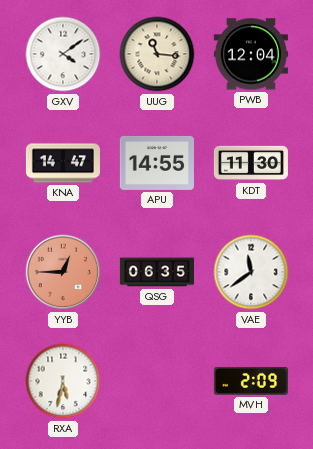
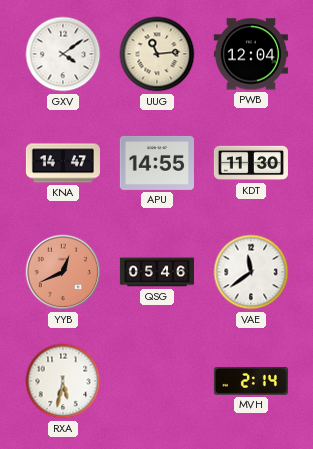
UUG: 11:16 -> 11:14
YYB: 12:45 -> 12:41
QSG: 06:35 -> 05:46
MVH: 2:09 -> 2:14
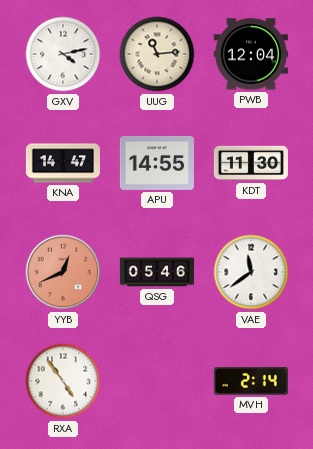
GXV: 4:09 -> 4:13
RXA: 5:32 -> 4:54
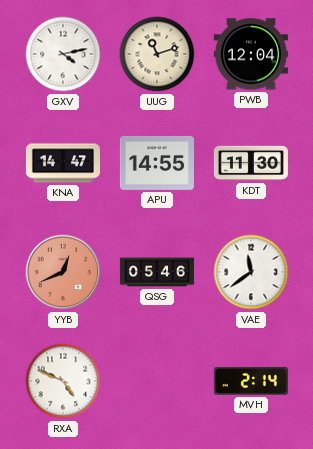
UUG: 11:14 -> 11:12
RXA: 4:54 -> 4:49
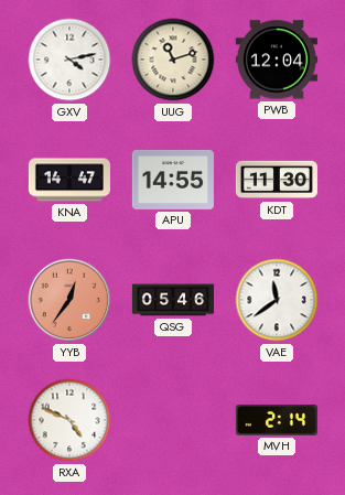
YYB: 12:41 -> 12:36
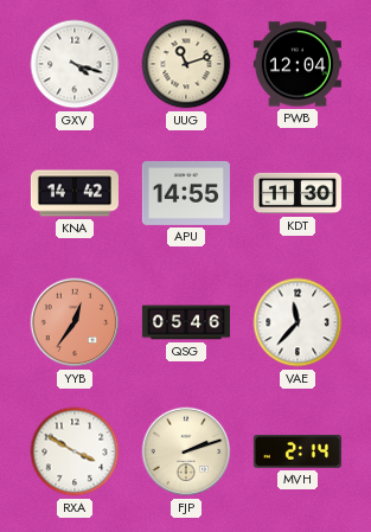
GXV: 4:13 -> 4:18
KNA: 14:47 -> 14:42
VAE: 11:39 -> 11:37
RXA: 4:49 -> 3:50
FJP: none -> 2:12
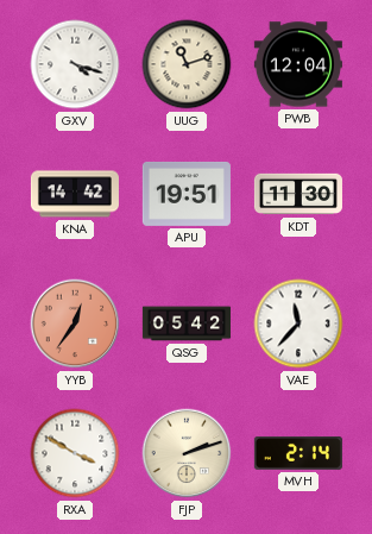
APU: 14:55 -> 19:51
QSG: 05:46 -> 05:42
